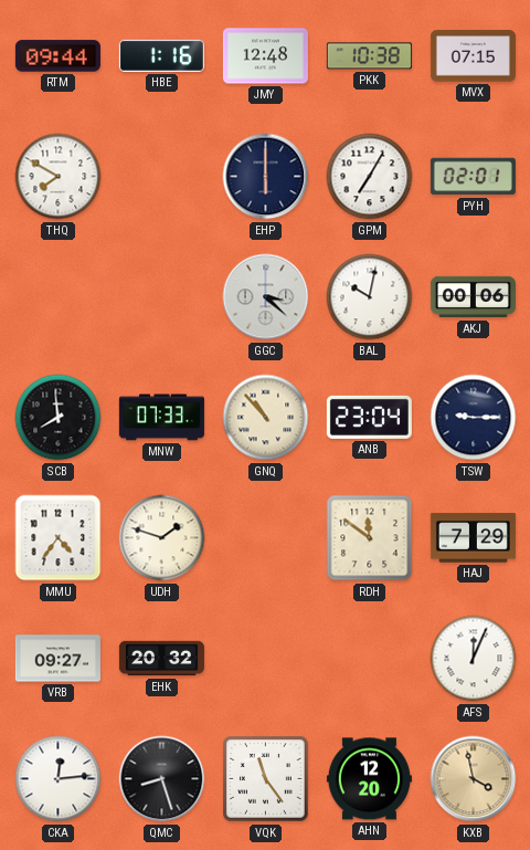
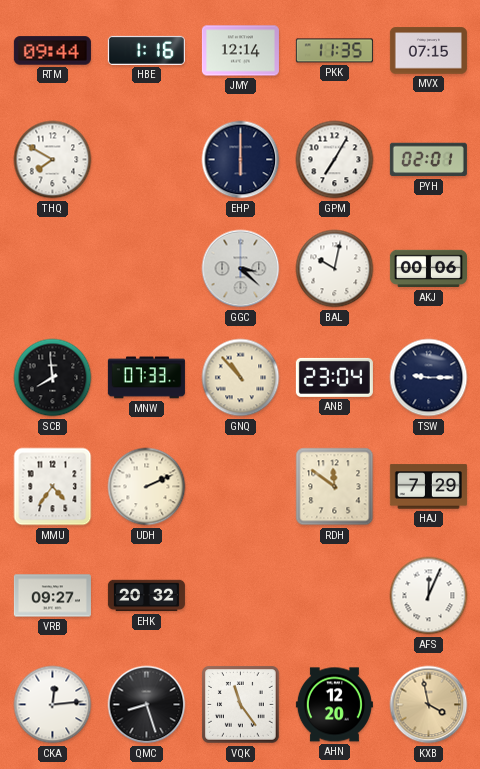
JMY: 12:48 -> 12:14
PKK: 10:38 -> 11:35
UDH: 1:48 -> 2:11
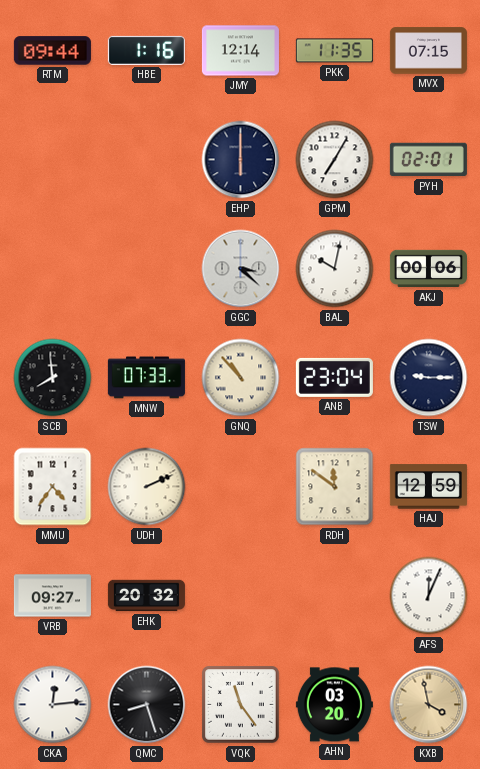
THQ: 7:50 -> none
HAJ: 7:29 -> 12:59
AHN: 12:20 -> 03:20
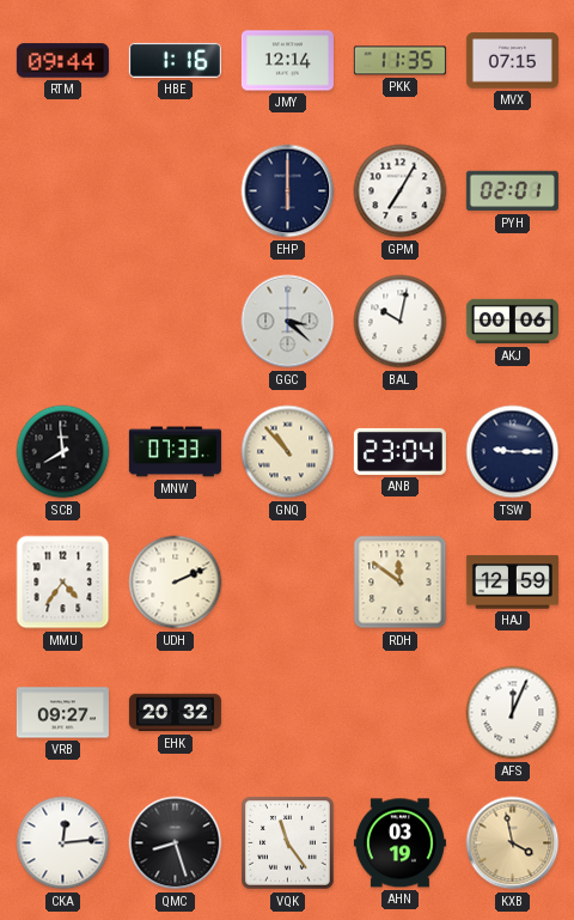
AHN: 03:20 -> 03:19
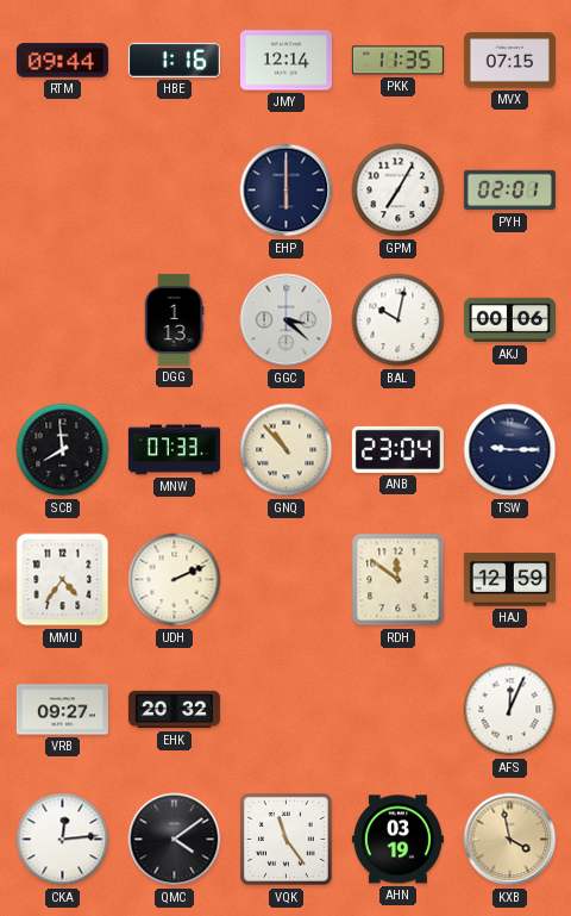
DGG: none -> 1:13
QMC: 8:27 -> 4:09
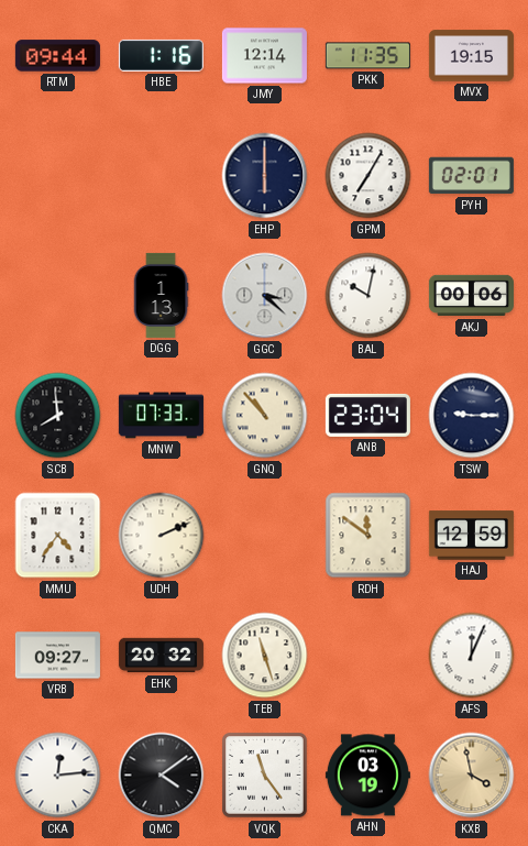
MVX: 07:15 -> 19:15
TEB: none -> 11:27
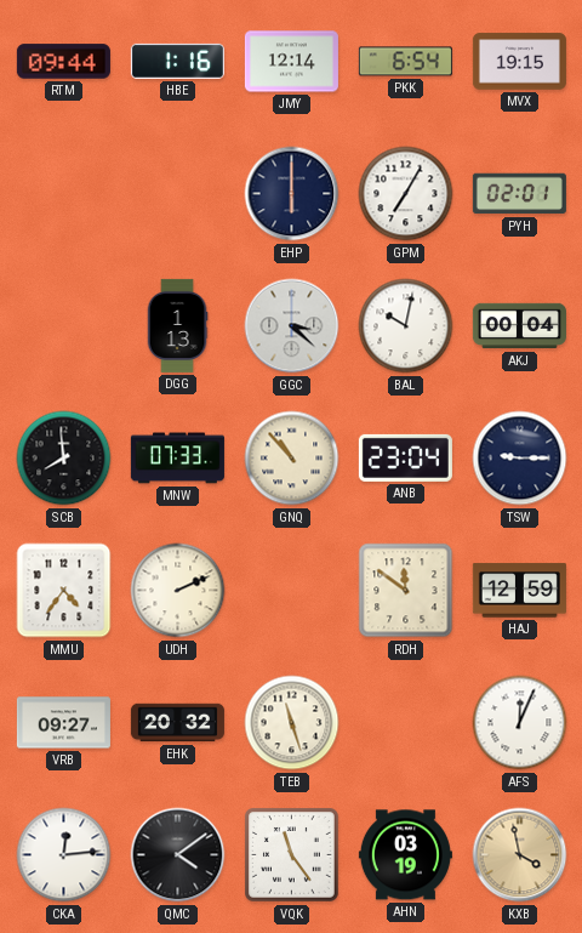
PKK: 11:35 -> 6:54
AKJ: 00:06 -> 00:04
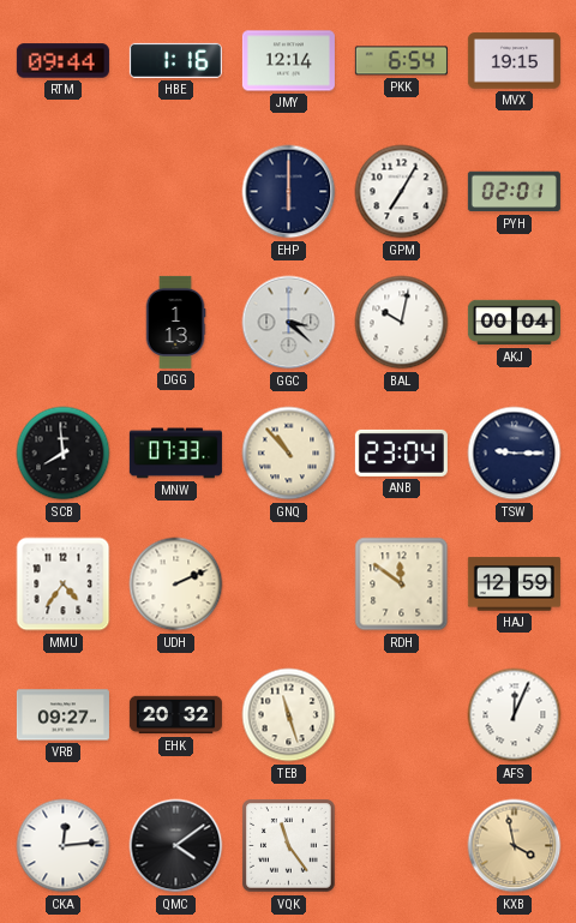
AHN: 03:19 -> none
